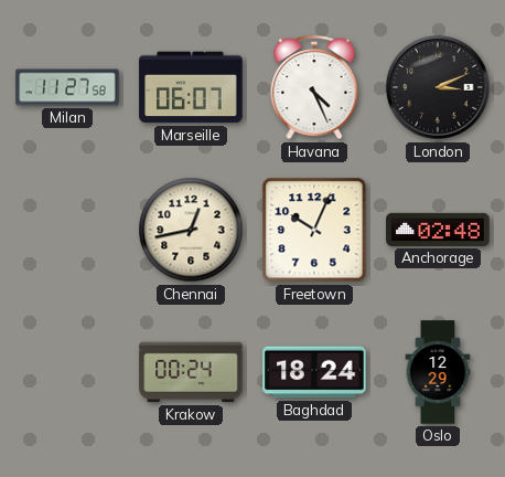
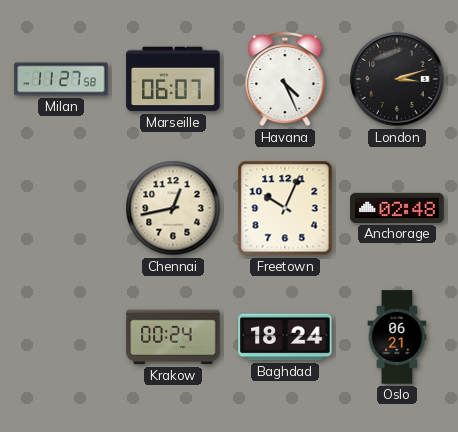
London: 3:11 -> 3:12
Oslo: 12:29 -> 06:21
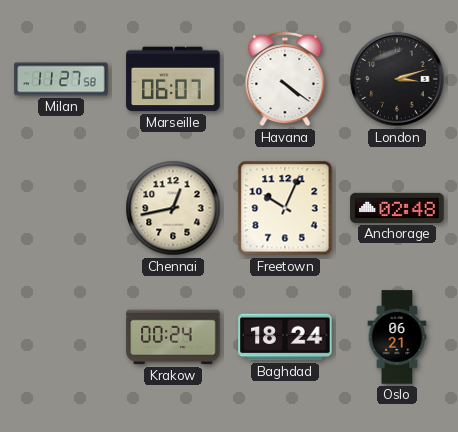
Havana: 4:26 -> 4:21
